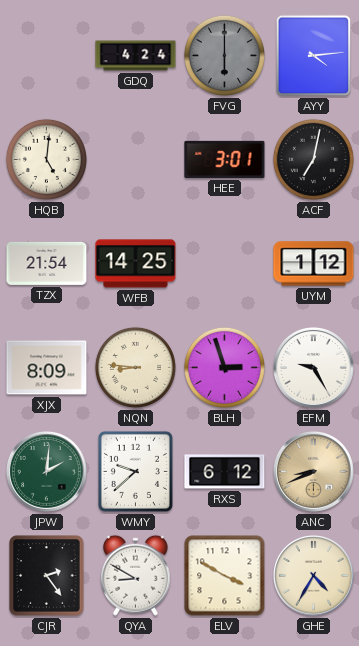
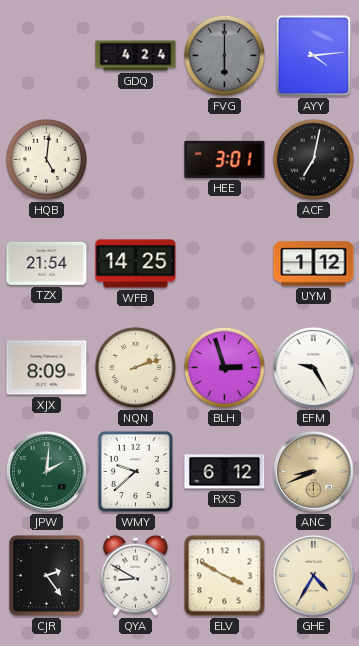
NQN: 8:46 -> 2:12
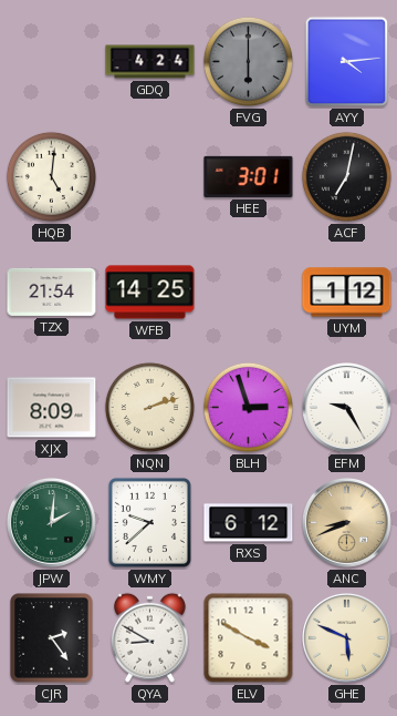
GHE: 4:35 -> 5:49
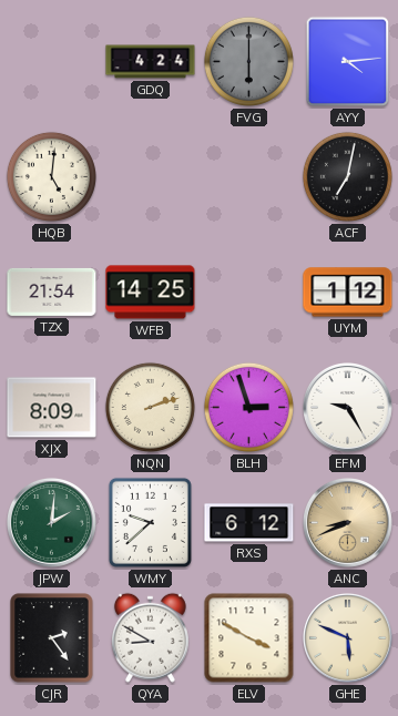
HEE: 3:01 -> none
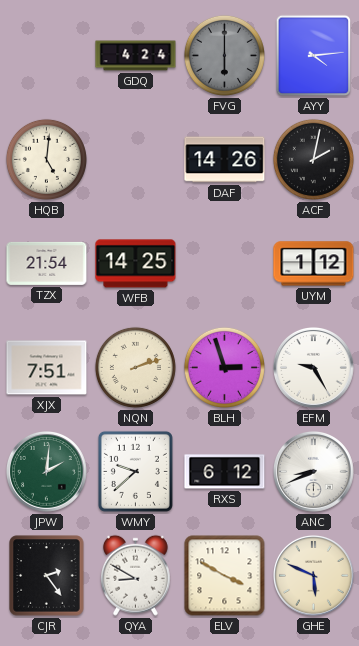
DAF: none -> 14:26
ACF: 7:02 -> 2:02
XJX: 8:09 -> 7:51
ANC dial: champagne -> white
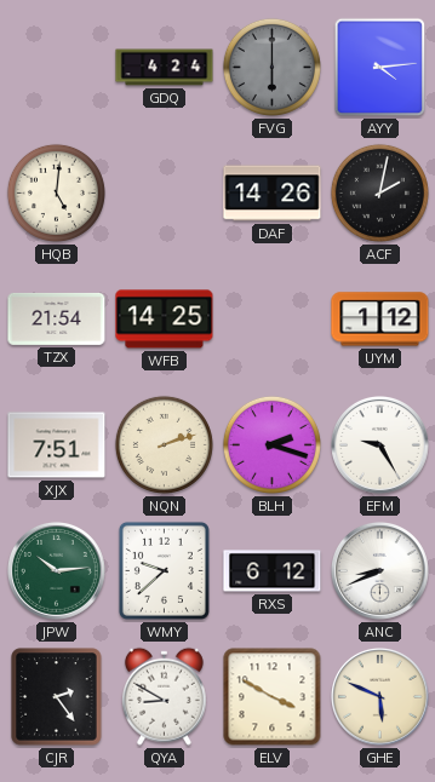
BLH: 2:57 -> 2:18
JPW: 2:01 -> 10:14
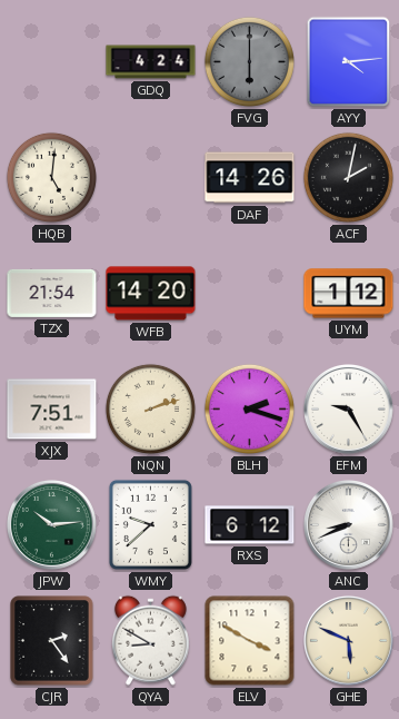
WFB: 14:25 -> 14:20
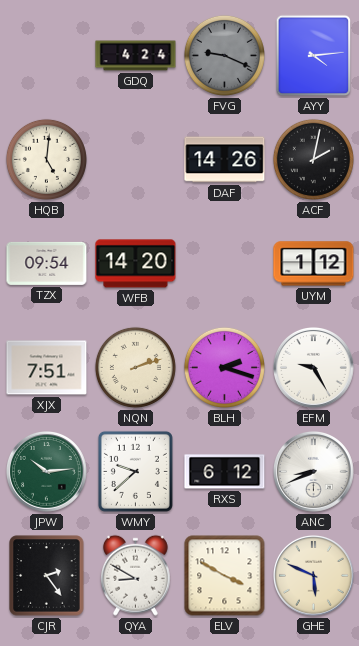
FVG: 6:00 -> 9:19
TZX: 21:54 -> 09:54
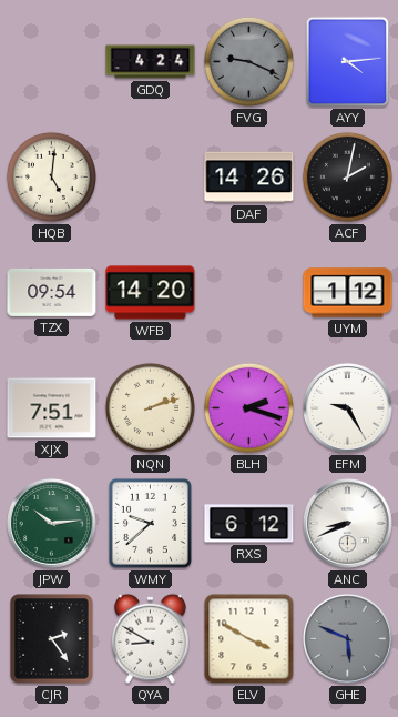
GHE dial: cream -> grey
